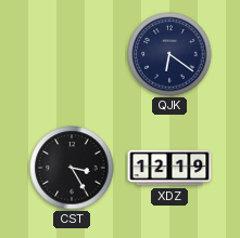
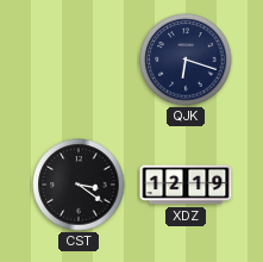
QJK: 6:21 -> 6:18
CST: 3:25 -> 3:21
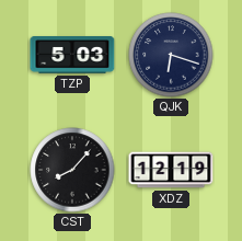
TZP: none -> 5:03
CST: 3:21 -> 8:07
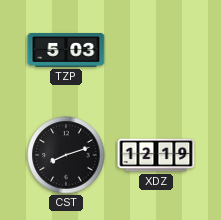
QJK: 6:18 -> none
CST: 8:07 -> 8:12
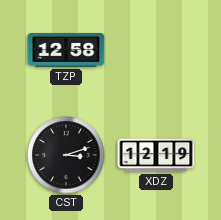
TZP: 5:03 -> 12:58
CST: 8:12 -> 3:12
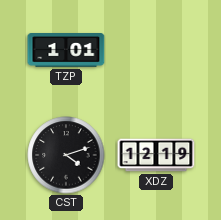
TZP: 12:58 -> 1:01
CST: 3:12 -> 4:12
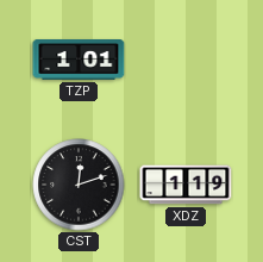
CST: 4:12 -> 12:12
XDZ: 12:19 -> 1:19
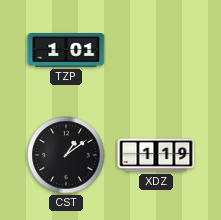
CST: 12:12 -> 1:09
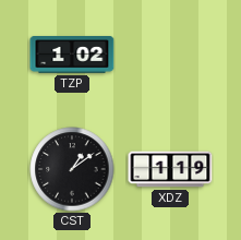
TZP: 1:01 -> 1:02
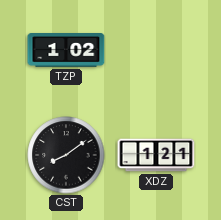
CST: 1:09 -> 8:09
XDZ: 1:19 -> 1:21
